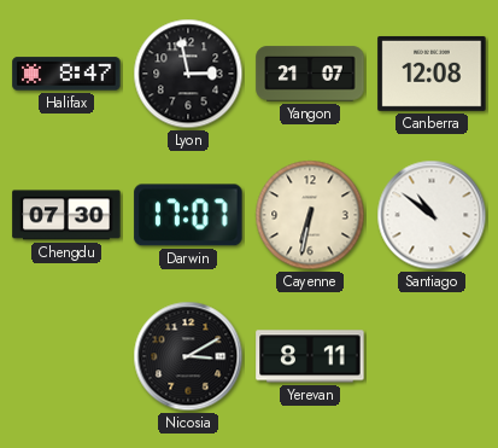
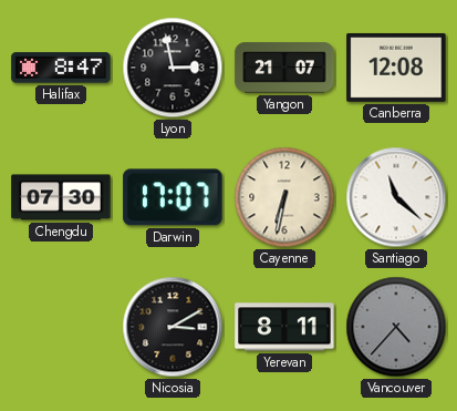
Santiago: 10:51 -> 11:22
Vancouver: none -> 4:37
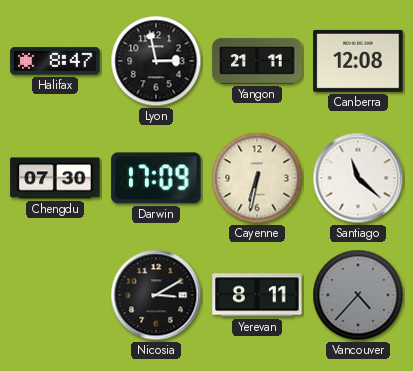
Yangon: 21:07 -> 21:11
Darwin: 17:07 -> 17:09
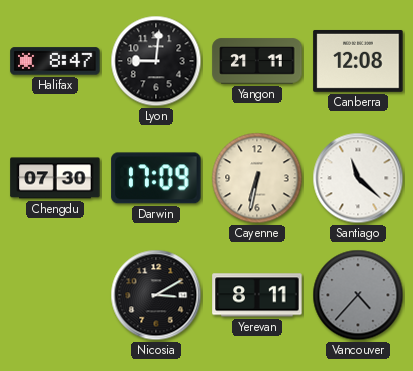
Lyon: 2:58 -> 9:01
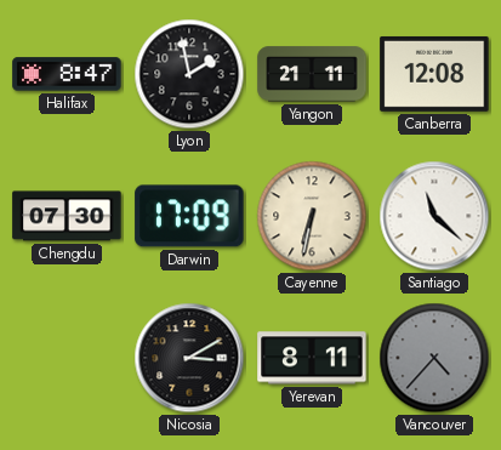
Lyon: 9:01 -> 1:58
